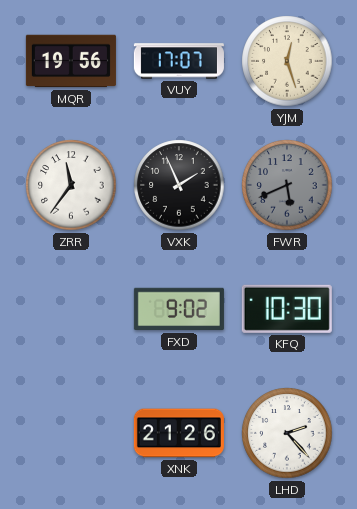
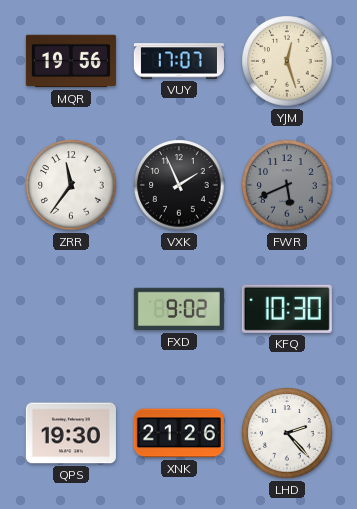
QPS: none -> 19:30
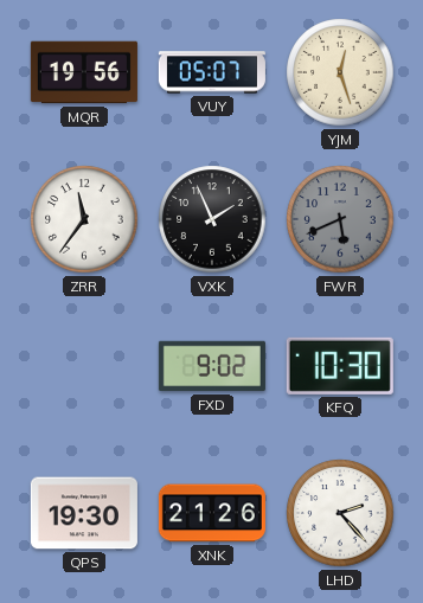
VUY: 17:07 -> 05:07
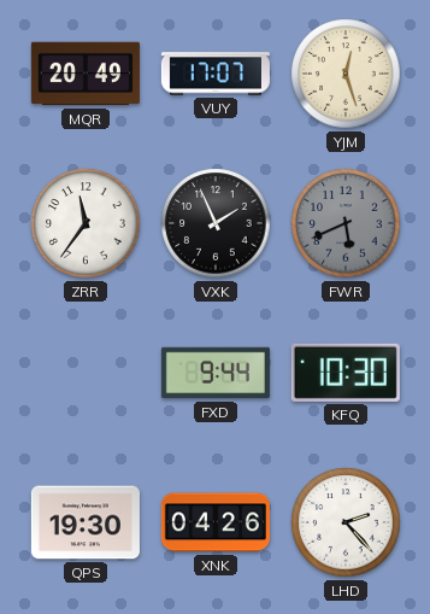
MQR: 19:56 -> 20:49
VUY: 05:07 -> 17:07
FXD: 9:02 -> 9:44
XNK: 21:26 -> 04:26
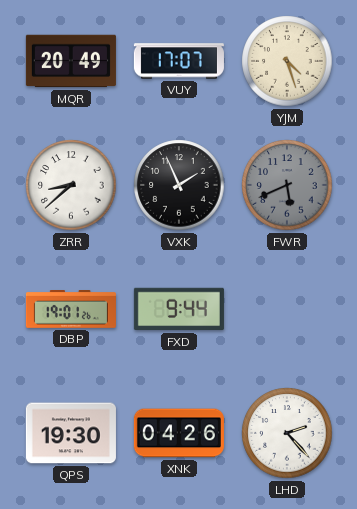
YJM: 12:27 -> 4:27
ZRR: 11:36 -> 8:38
DBP: none -> 19:01
KFQ: 10:30 -> none
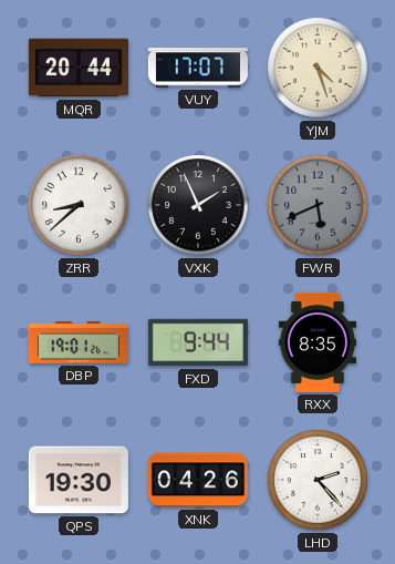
MQR: 20:49 -> 20:44
RXX: none -> 8:35
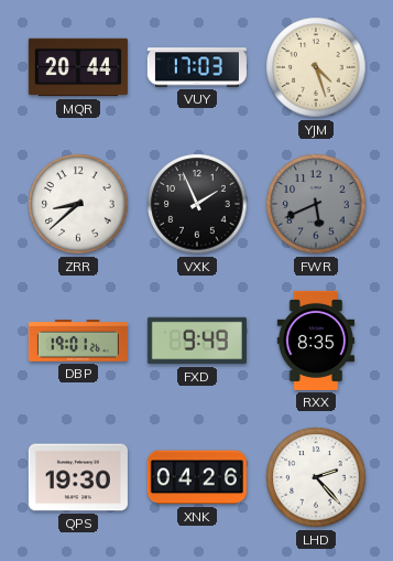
VUY: 17:07 -> 17:03
FXD: 9:44 -> 9:49
